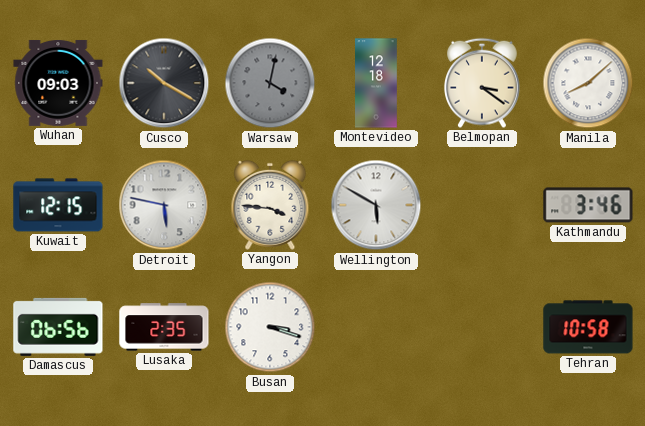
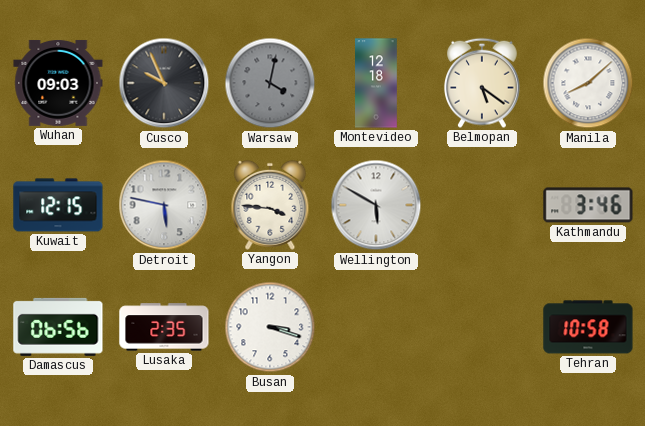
Cusco: 10:20 -> 9:56
Belmopan: 3:21 -> 5:21
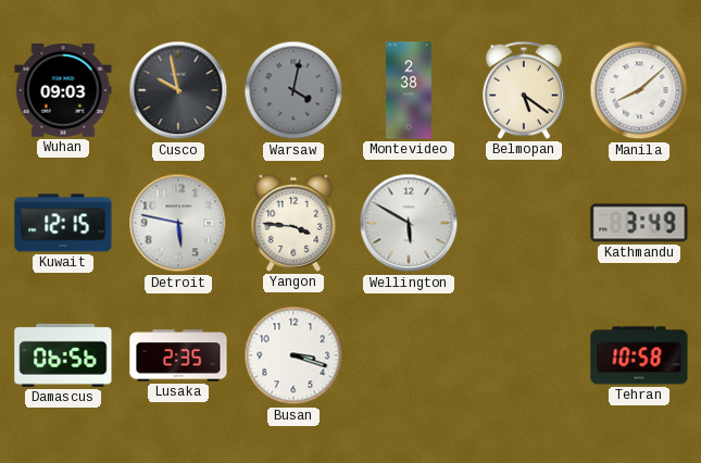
Cusco: 9:56 -> 9:58
Montevideo: 12:18 -> 2:38
Kathmandu: 3:46 -> 3:49
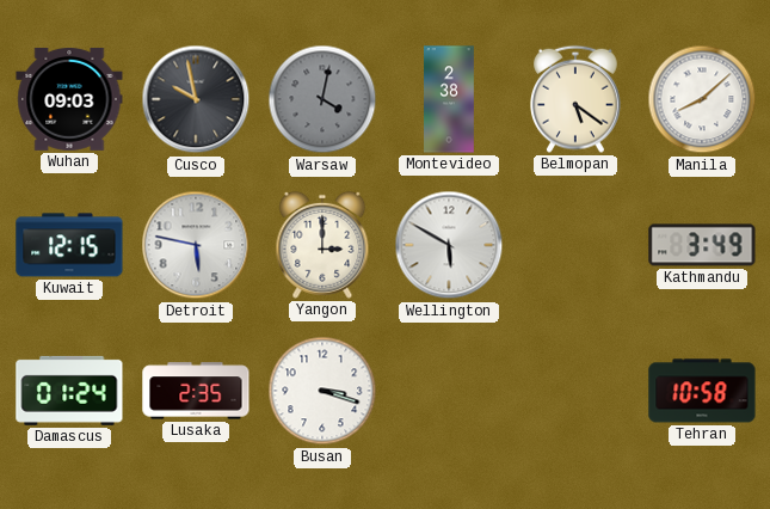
Yangon: 3:46 -> 3:00
Damascus: 06:56 -> 01:24
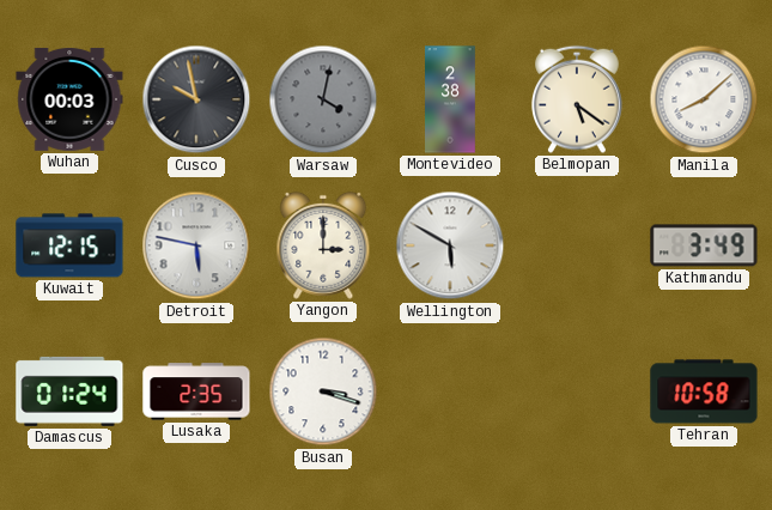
Wuhan: 09:03 -> 00:03
